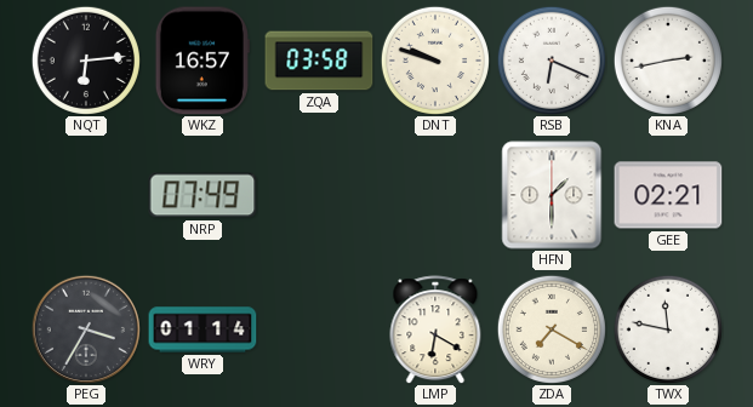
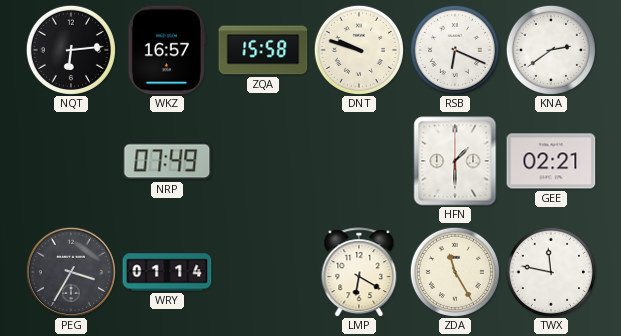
ZQA: 03:58 -> 15:58
KNA: 2:43 -> 2:39
ZDA: 7:20 -> 11:25
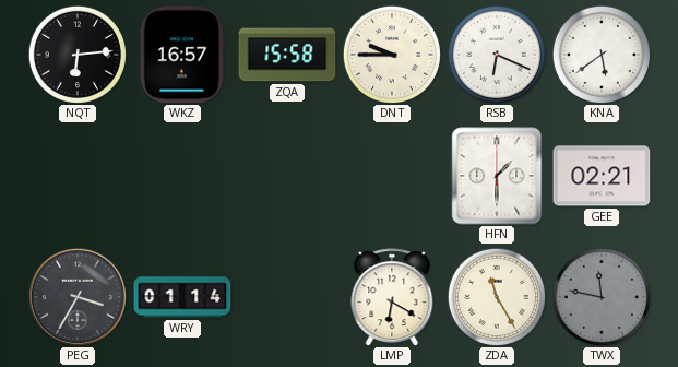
DNT: 9:48 -> 9:45
KNA: 2:39 -> 5:39
NRP: 07:49 -> none
TWX dial: white -> grey
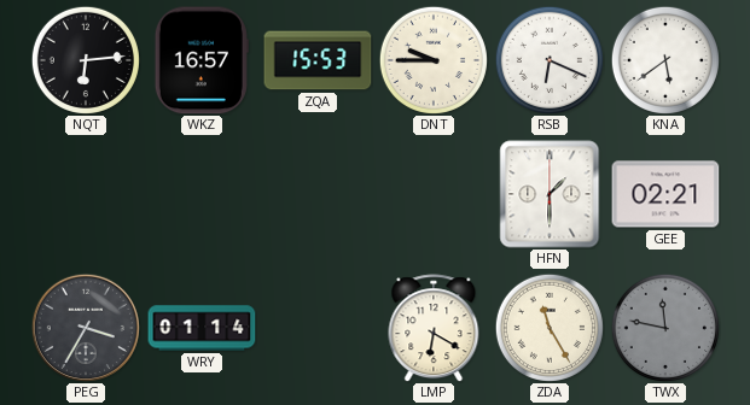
ZQA: 15:58 -> 15:53
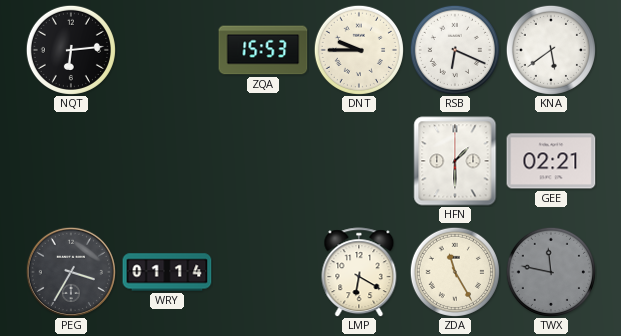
WKZ: 16:57 -> none
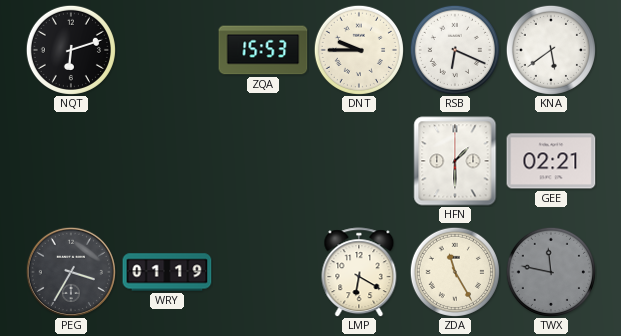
NQT: 6:14 -> 6:12
WRY: 01:14 -> 01:19
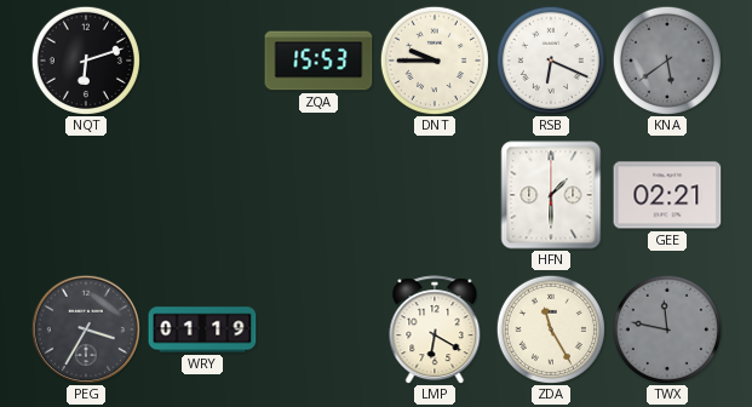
KNA dial: white -> grey
